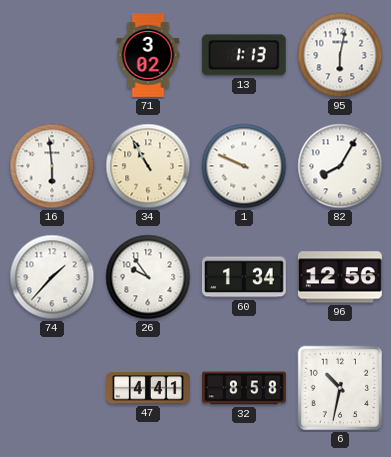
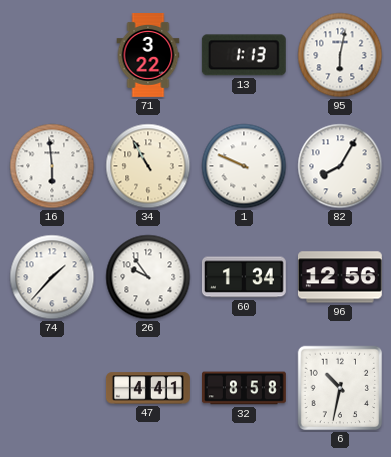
71: 3:02 -> 3:22
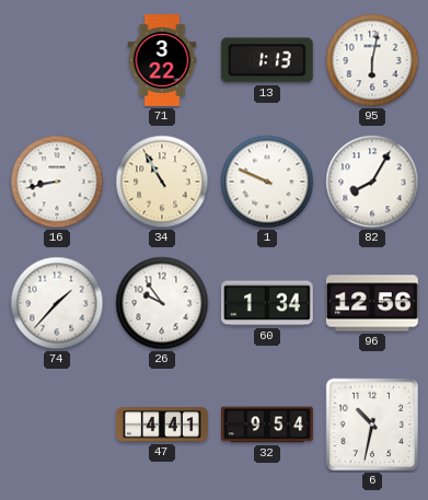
16: 5:59 -> 8:43
32: 8:58 -> 9:54
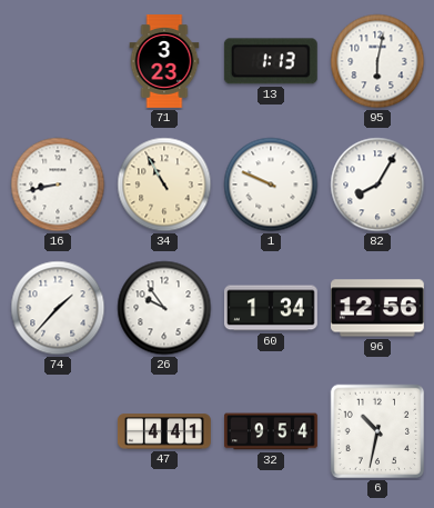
71: 3:22 -> 3:23
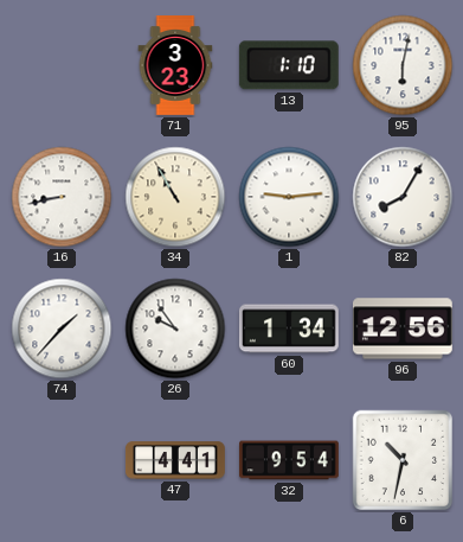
13: 1:13 -> 1:10
1: 9:49 -> 9:14
